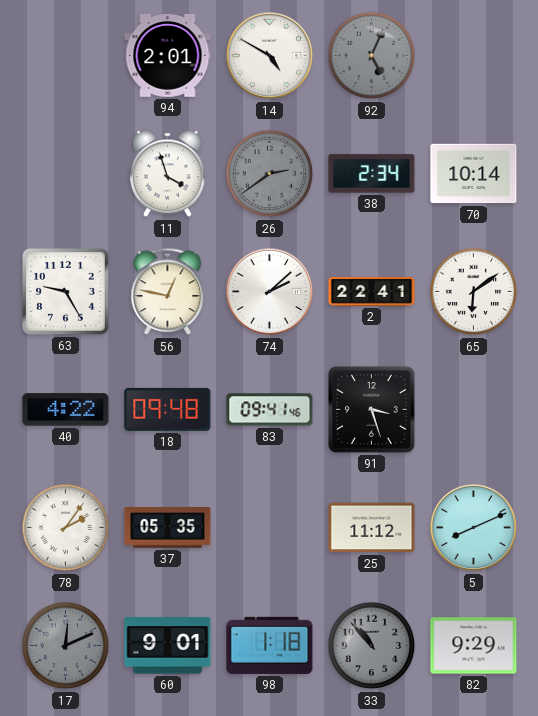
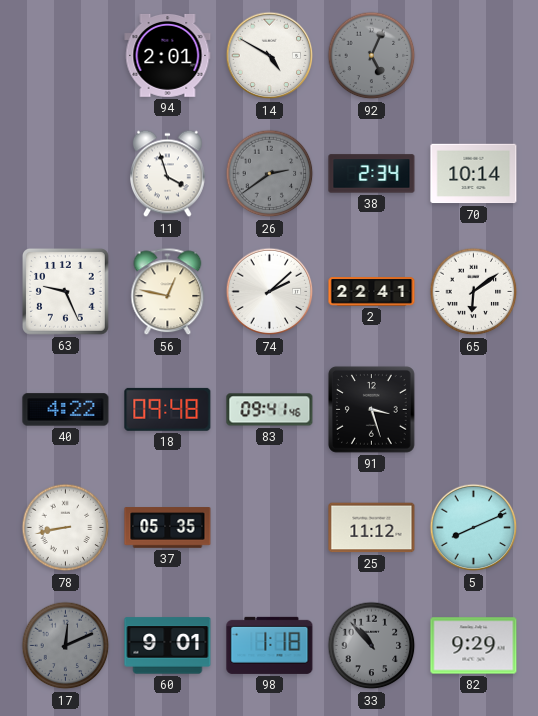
63: 9:25 -> 9:26
78: 2:06 -> 8:43
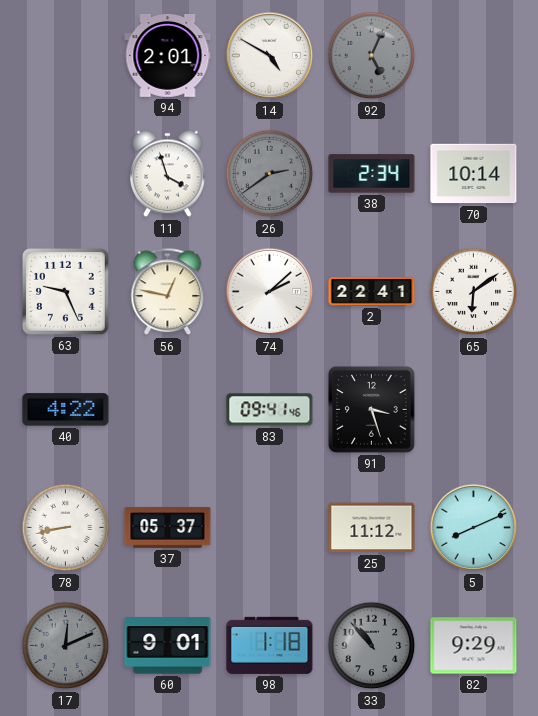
18: 09:48 -> none
37: 05:35 -> 05:37
